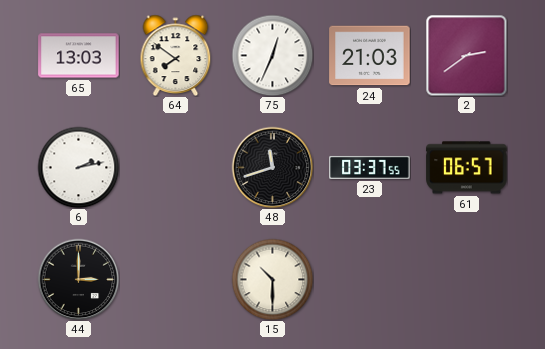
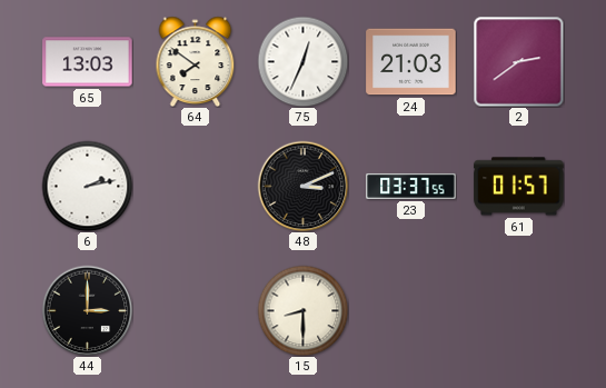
48: 11:42 -> 3:11
61: 06:57 -> 01:57
15: 10:30 -> 8:30
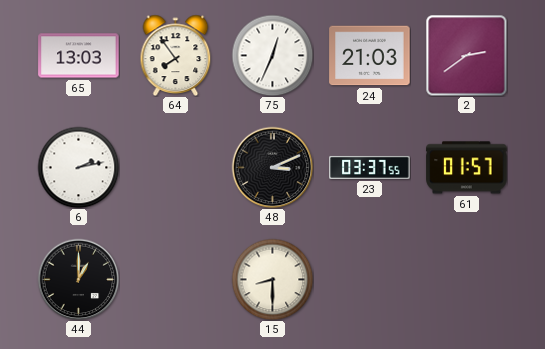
64: 7:51 -> 7:54
44: 3:00 -> 1:00
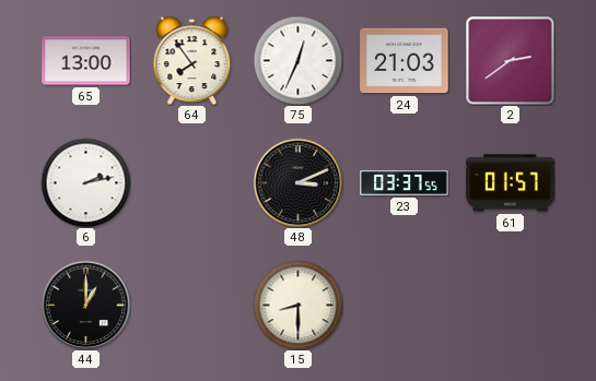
65: 13:03 -> 13:00
